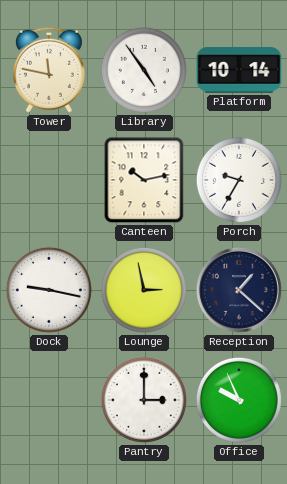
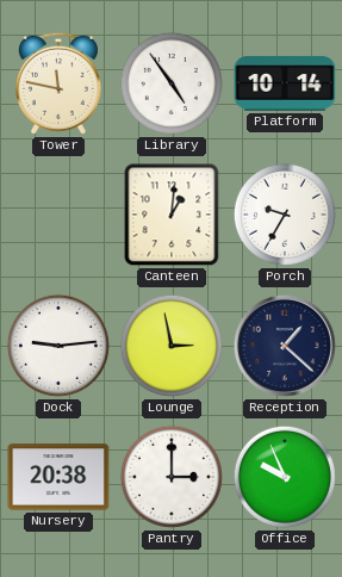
Canteen: 10:13 -> 1:01
Dock: 9:17 -> 9:14
Nursery: none -> 20:38
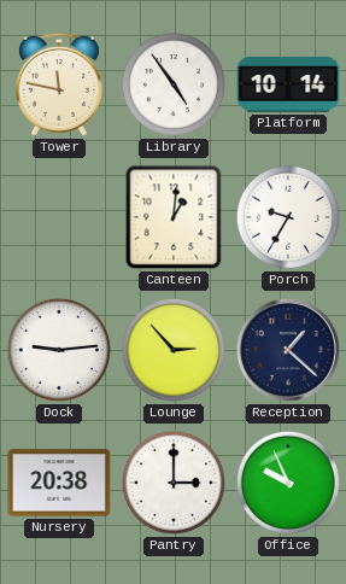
Lounge: 2:58 -> 2:53
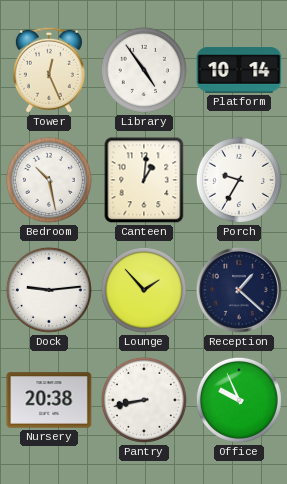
Tower: 11:47 -> 12:26
Bedroom: none -> 10:28
Lounge: 2:53 -> 1:53
Pantry: 3:00 -> 8:43
